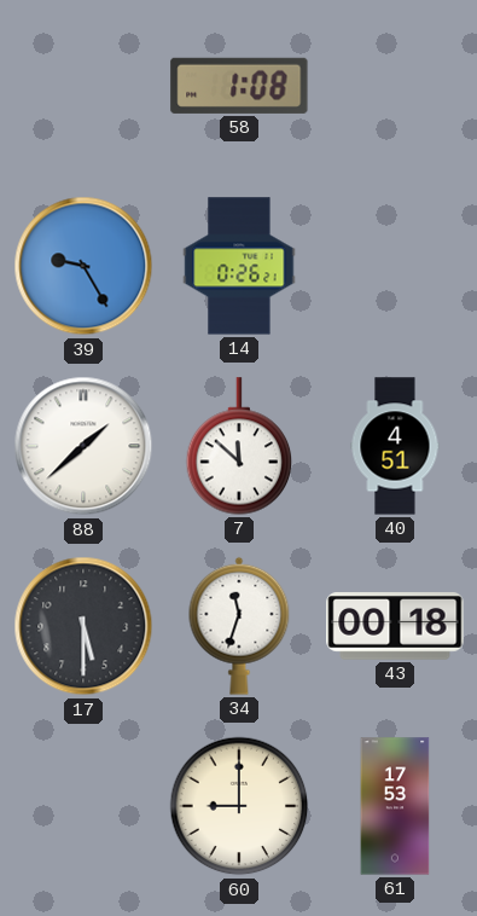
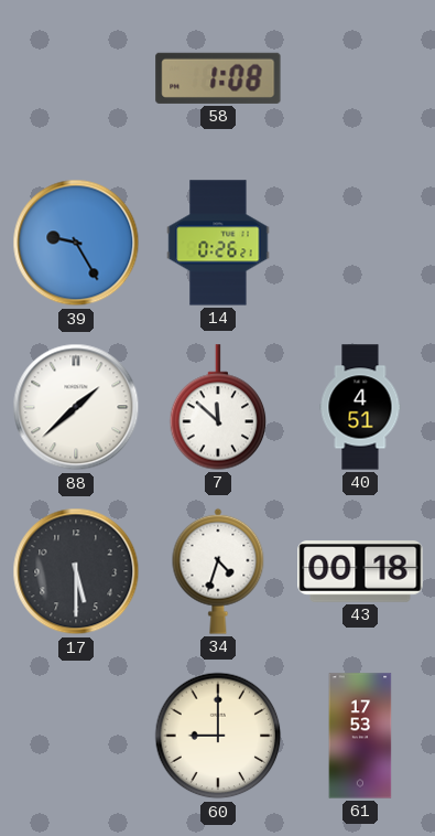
34: 11:33 -> 4:33
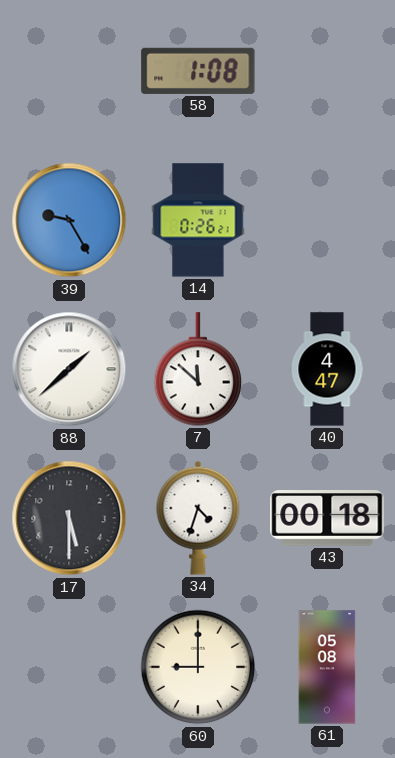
40: 4:51 -> 4:47
61: 17:53 -> 05:08
